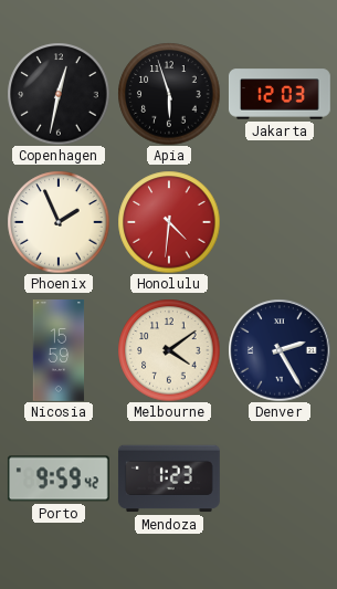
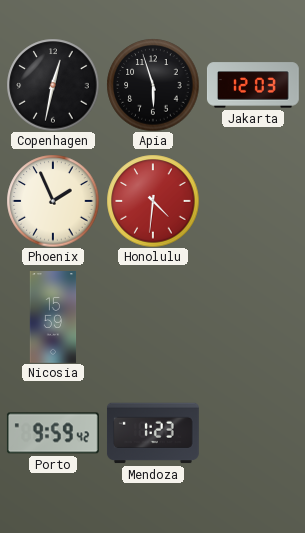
Melbourne: 4:09 -> none
Denver: 2:25 -> none
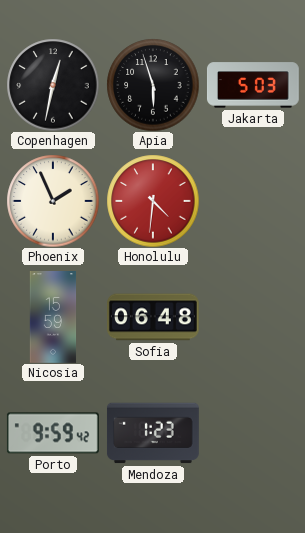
Jakarta: 12:03 -> 5:03
Sofia: none -> 06:48
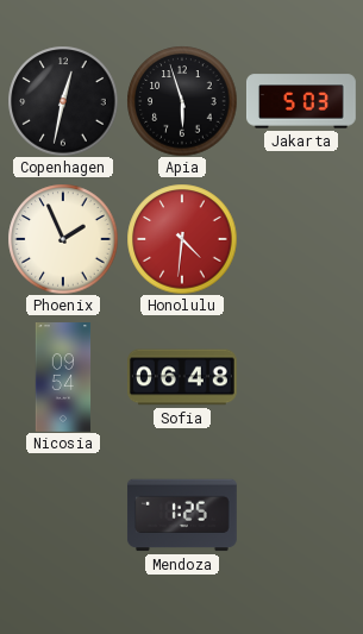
Nicosia: 15:59 -> 09:54
Porto: 9:59 -> none
Mendoza: 1:23 -> 1:25
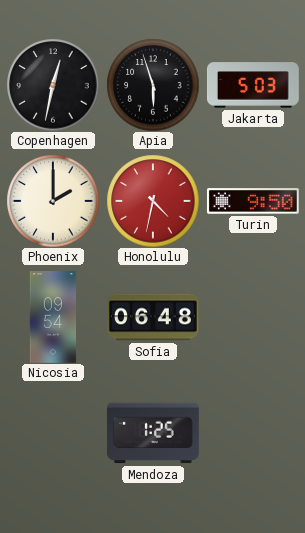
Phoenix: 1:56 -> 2:00
Honolulu: 4:31 -> 4:32
Turin: none -> 9:50
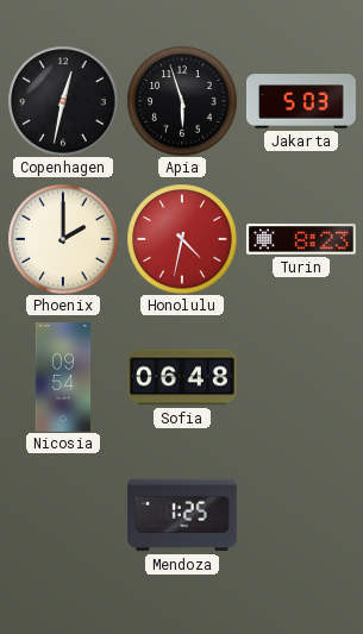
Turin: 9:50 -> 8:23
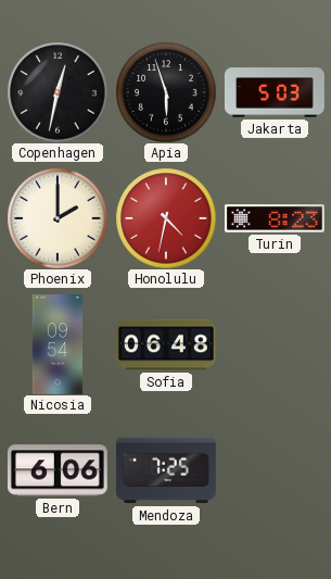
Bern: none -> 6:06
Mendoza: 1:25 -> 7:25
